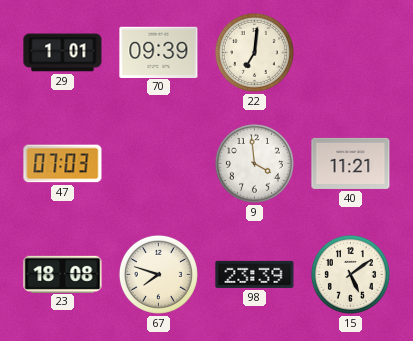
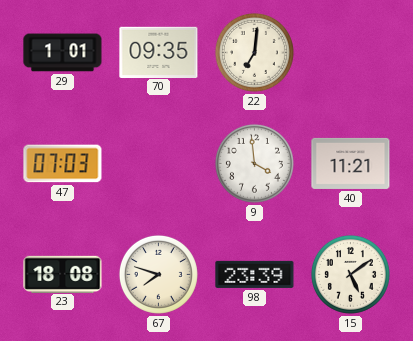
70: 09:39 -> 09:35
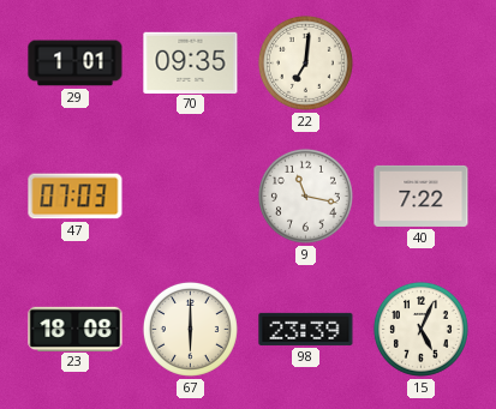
9: 3:59 -> 11:17
40: 11:21 -> 7:22
67: 7:48 -> 6:00
15: 5:09 -> 5:04
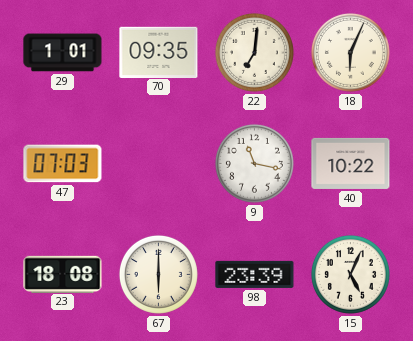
18: none -> 6:04
40: 7:22 -> 10:22
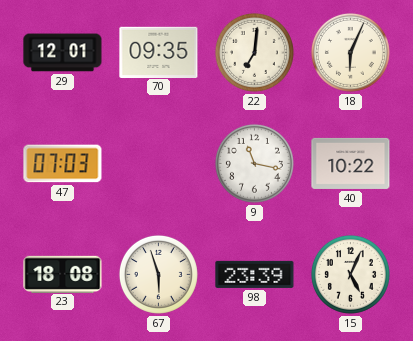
29: 1:01 -> 12:01
67: 6:00 -> 5:57
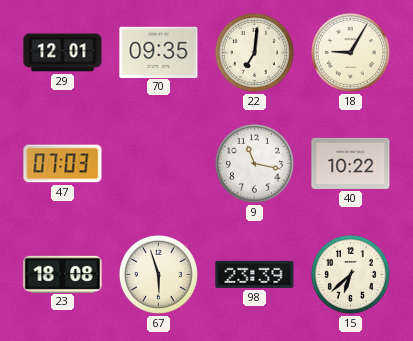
18: 6:04 -> 9:05
15: 5:04 -> 6:38
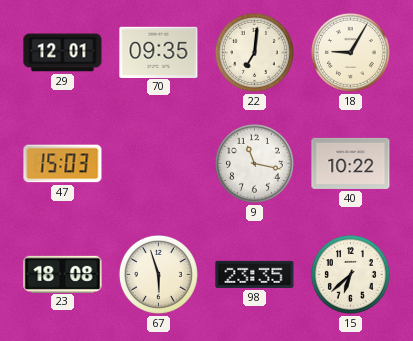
47: 07:03 -> 15:03
98: 23:39 -> 23:35
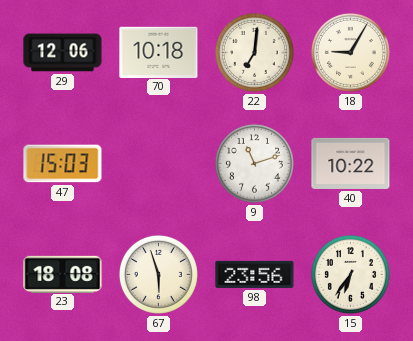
29: 12:01 -> 12:06
70: 09:35 -> 10:18
9: 11:17 -> 11:12
98: 23:35 -> 23:56
15: 6:38 -> 6:36
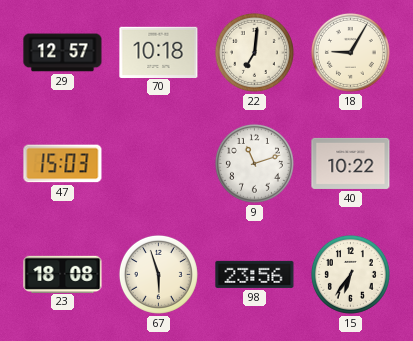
29: 12:06 -> 12:57
